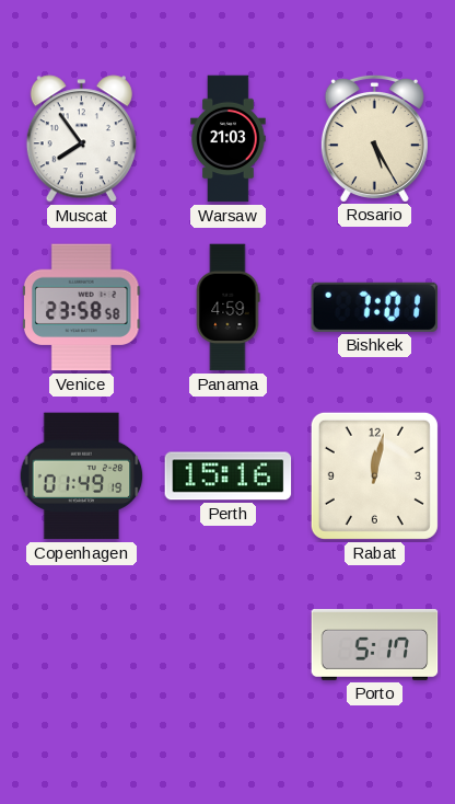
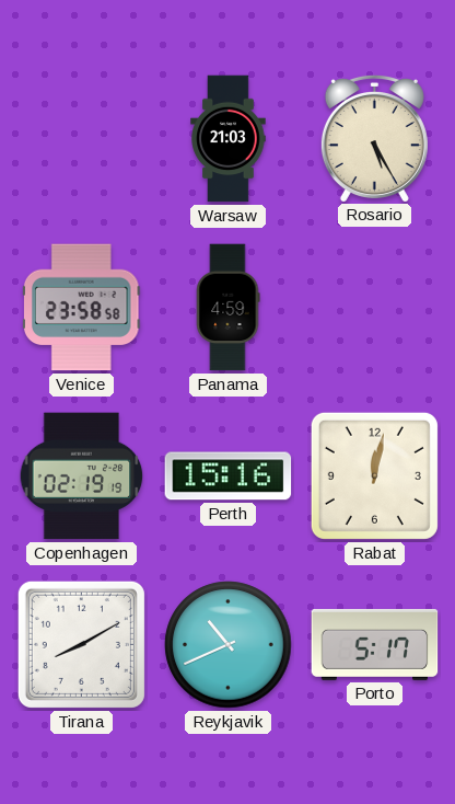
Muscat: 7:54 -> none
Bishkek: 7:01 -> none
Copenhagen: 01:49 -> 02:19
Tirana: none -> 8:10
Reykjavik: none -> 10:41
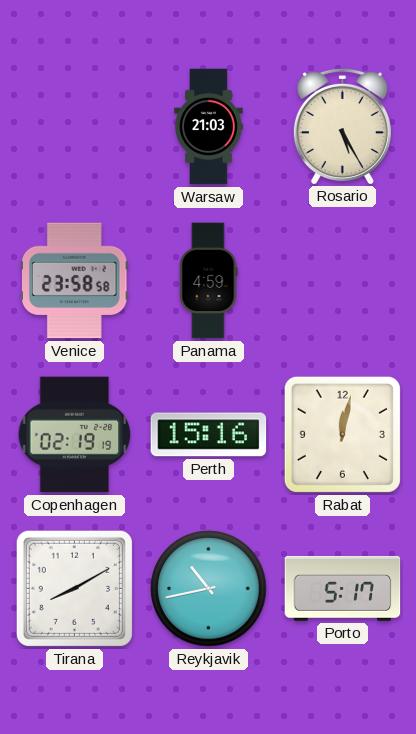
Reykjavik: 10:41 -> 10:43
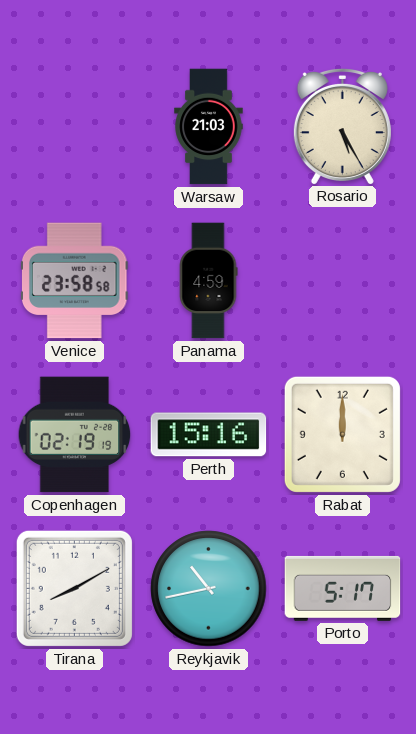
Rabat: 12:02 -> 12:00
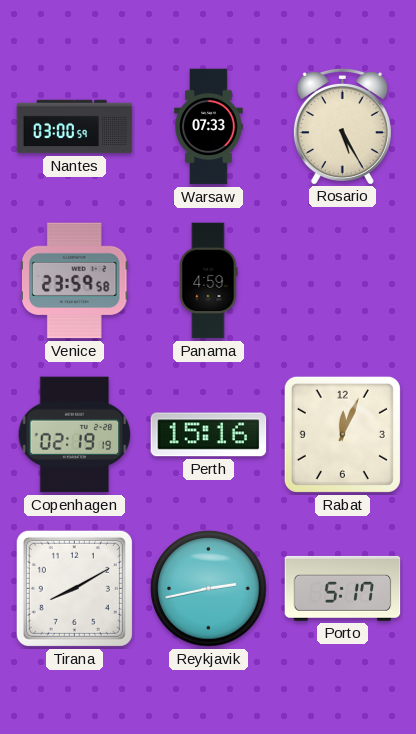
Nantes: none -> 03:00
Warsaw: 21:03 -> 07:33
Venice: 23:58 -> 23:59
Rabat: 12:00 -> 12:04
Reykjavik: 10:43 -> 2:43
